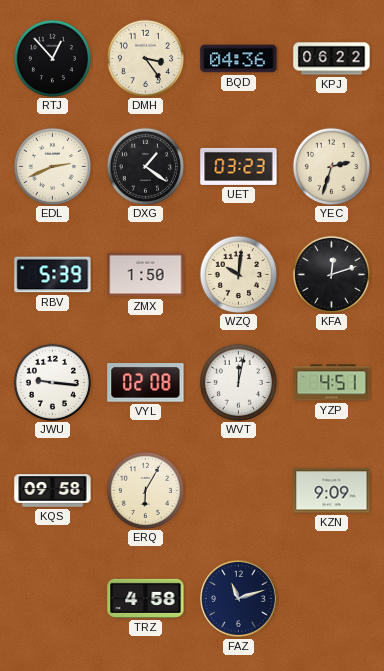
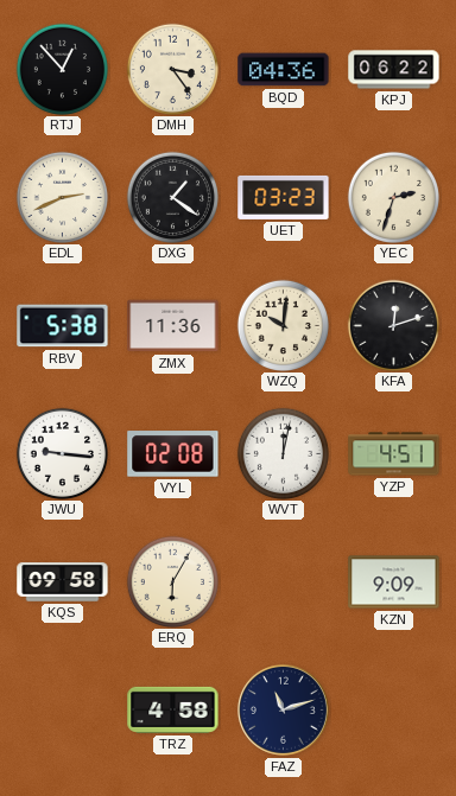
RBV: 5:39 -> 5:38
ZMX: 1:50 -> 11:36
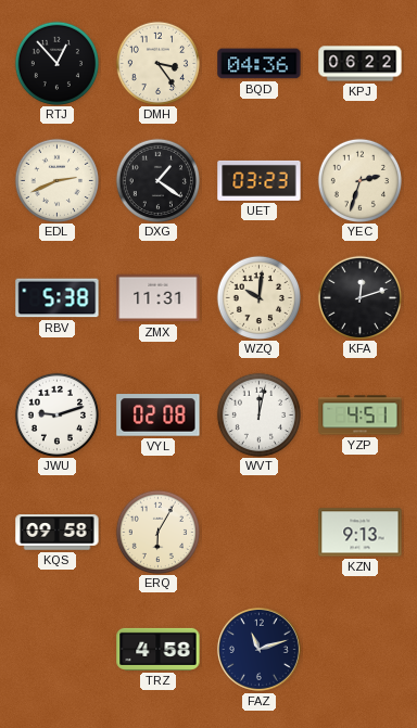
ZMX: 11:36 -> 11:31
JWU: 9:16 -> 9:12
KZN: 9:09 -> 9:13
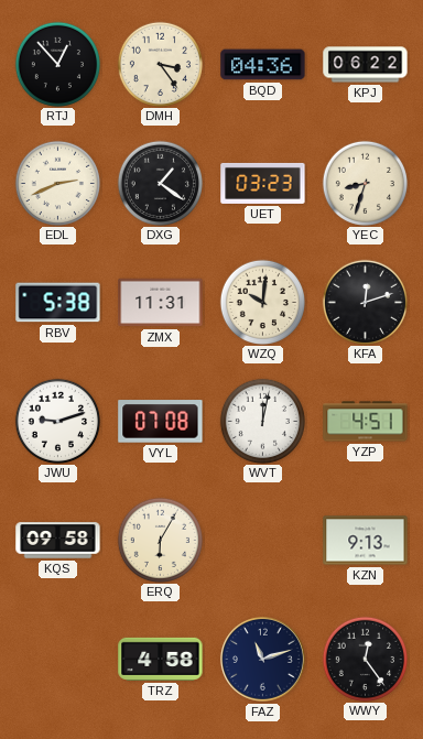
YEC: 2:33 -> 8:33
VYL: 02:08 -> 07:08
WWY: none -> 12:24
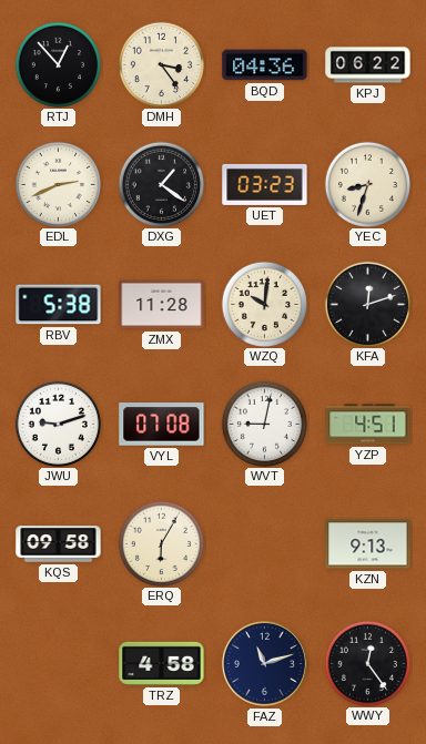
ZMX: 11:31 -> 11:28
WVT: 12:02 -> 9:02
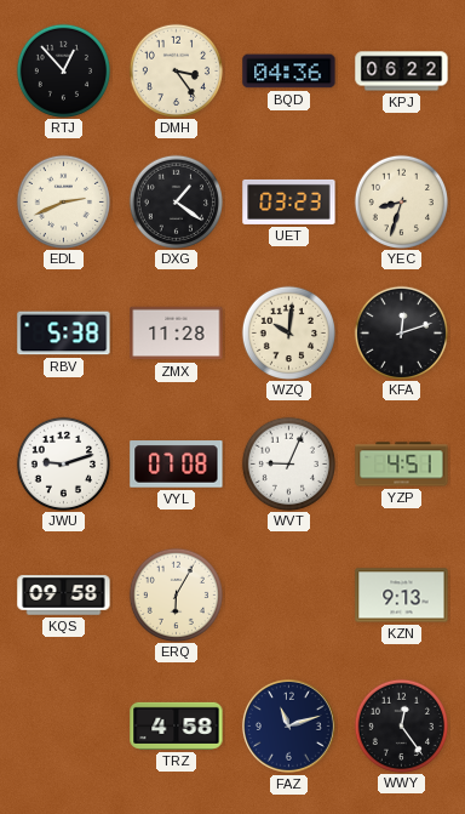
WVT: 9:02 -> 9:04
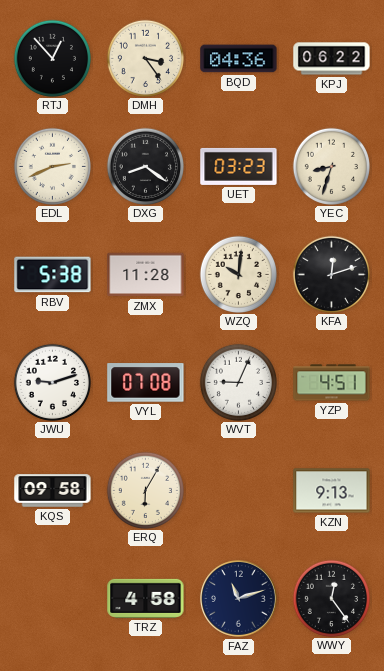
DXG: 1:21 -> 8:21
